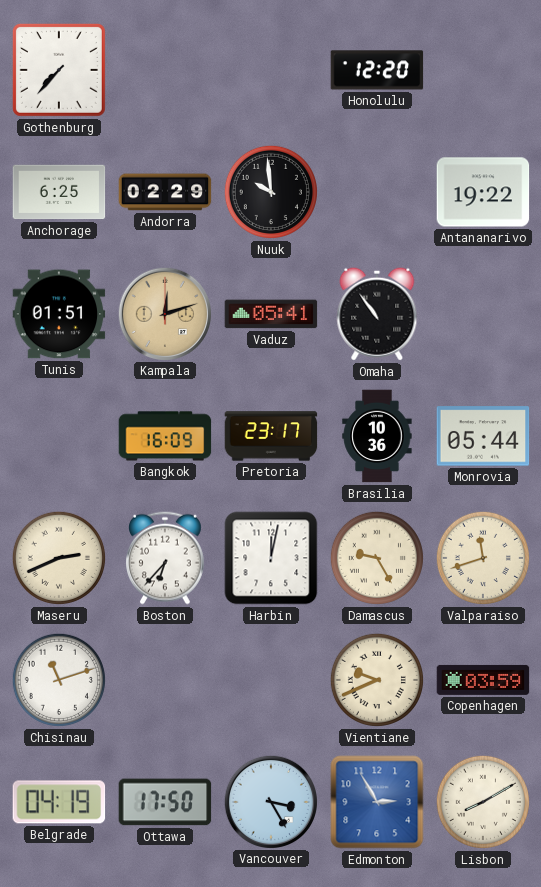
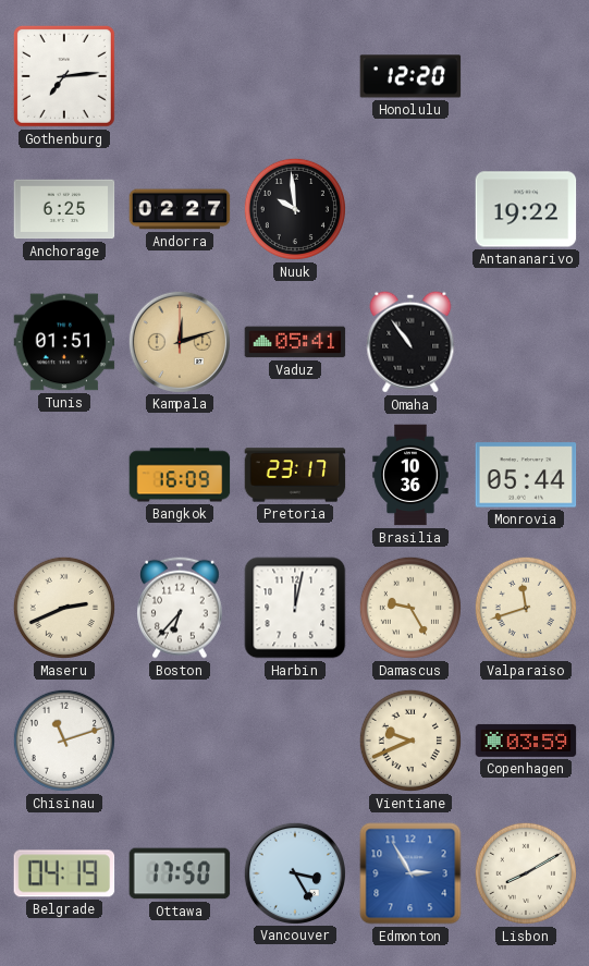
Gothenburg: 7:37 -> 7:14
Andorra: 02:29 -> 02:27
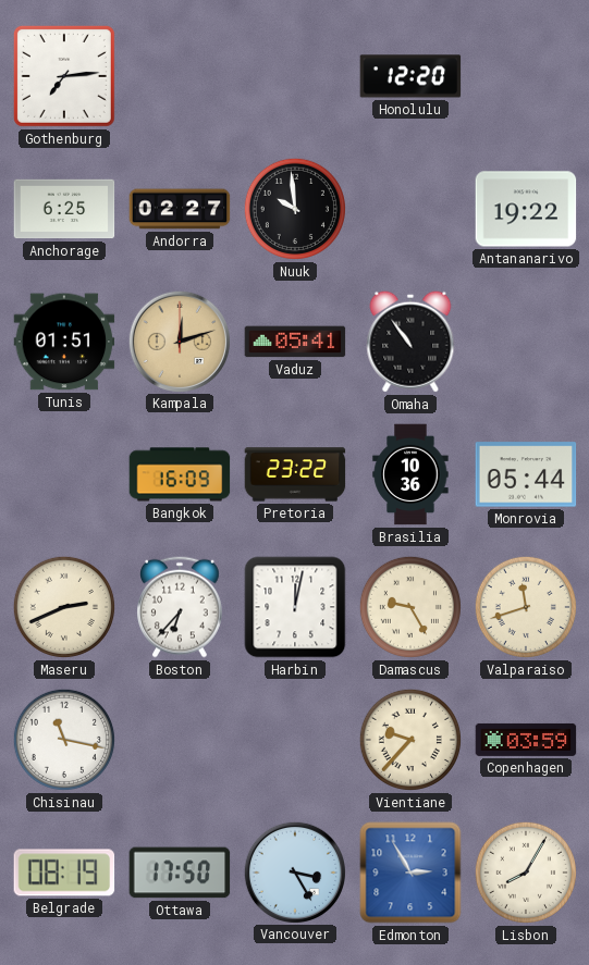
Pretoria: 23:17 -> 23:22
Chisinau: 11:12 -> 11:17
Vientiane: 9:41 -> 9:37
Belgrade: 04:19 -> 08:19
Lisbon: 8:10 -> 8:05
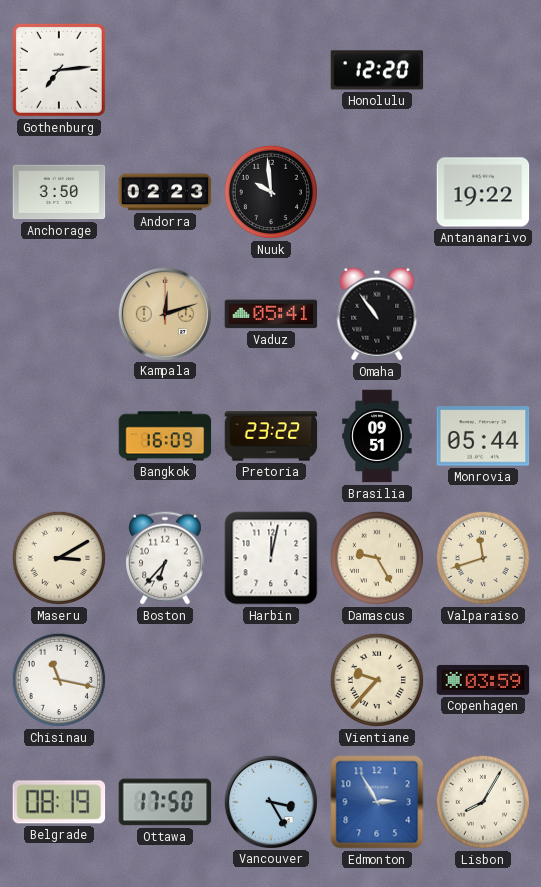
Anchorage: 6:25 -> 3:50
Andorra: 02:27 -> 02:23
Tunis: 01:51 -> none
Brasilia: 10:36 -> 09:51
Maseru: 2:41 -> 3:10
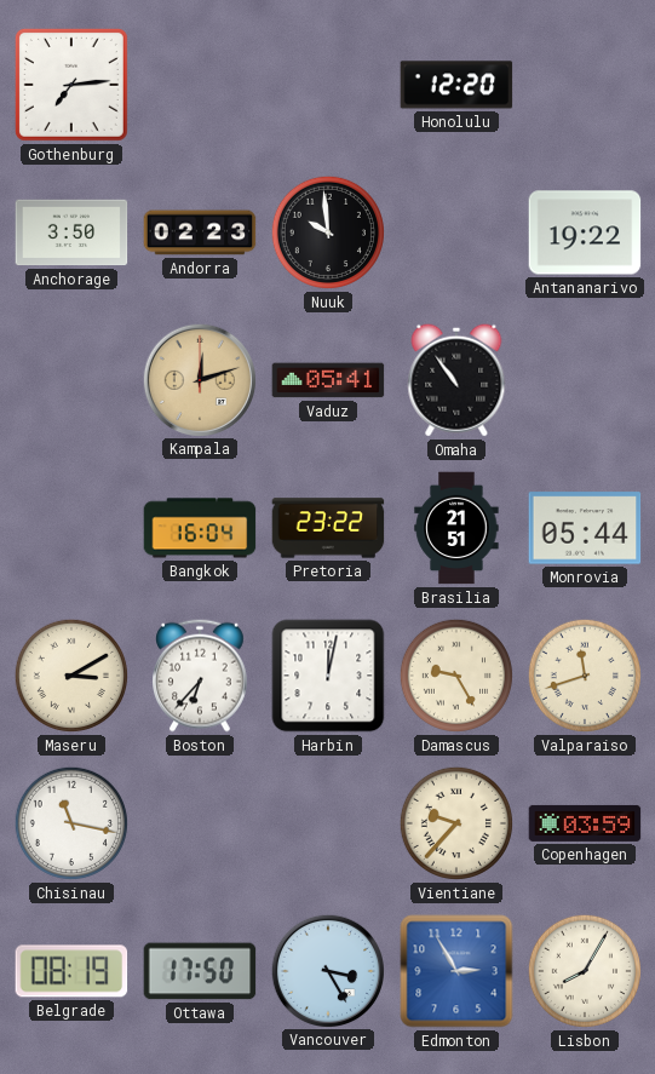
Bangkok: 16:09 -> 16:04
Brasilia: 09:51 -> 21:51
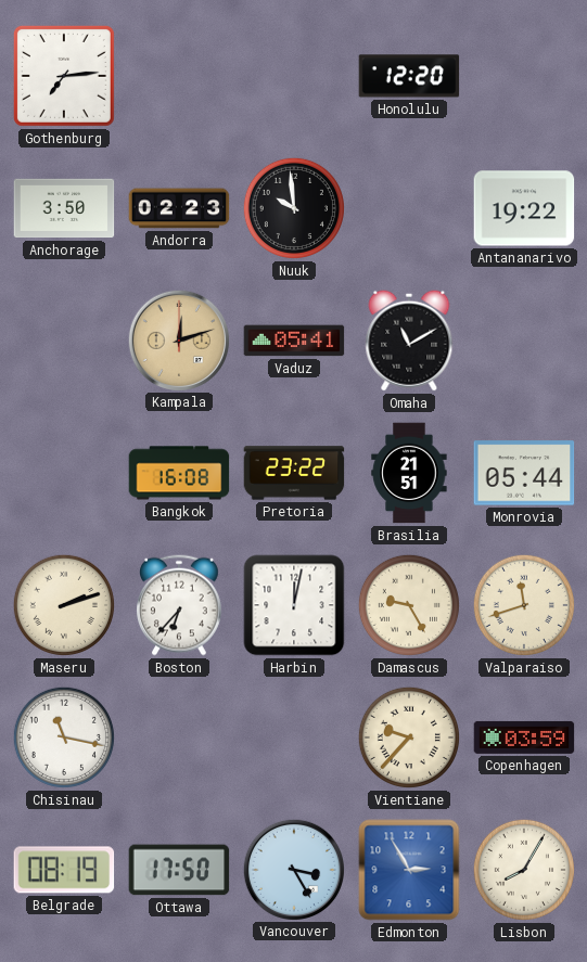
Omaha: 10:54 -> 11:10
Bangkok: 16:04 -> 16:08
Maseru: 3:10 -> 2:12
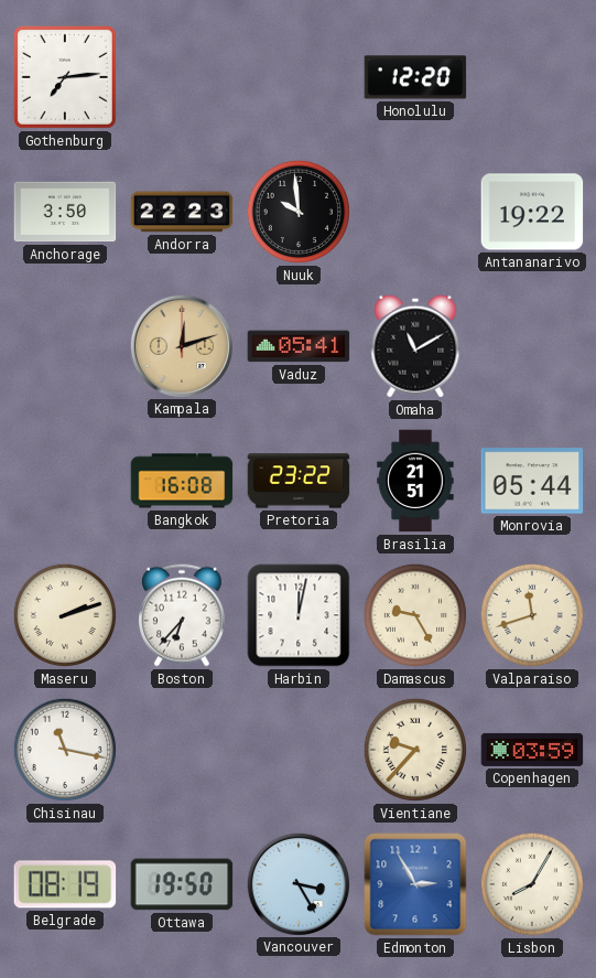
Andorra: 02:23 -> 22:23
Ottawa: 17:50 -> 19:50
